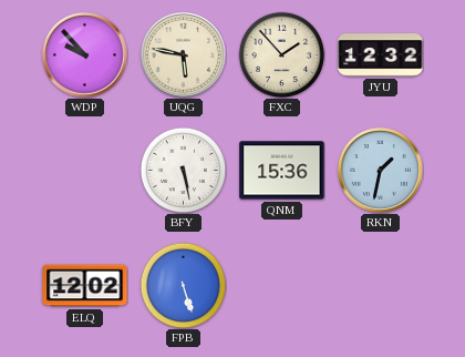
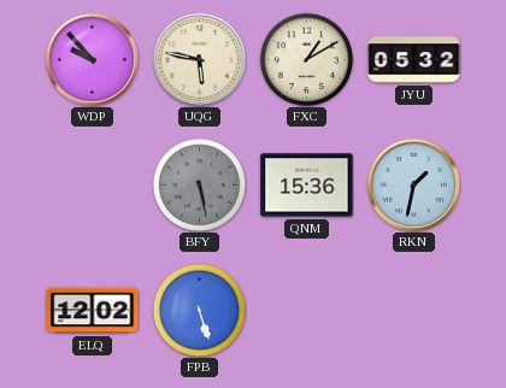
FXC: 1:53 -> 1:10
JYU: 12:32 -> 05:32
BFY dial: white -> grey
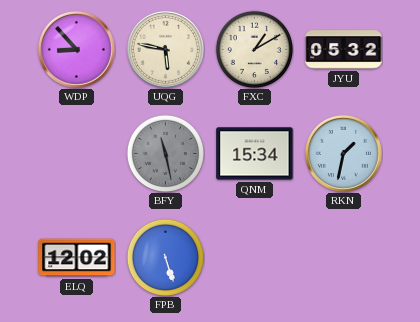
WDP: 9:53 -> 8:53
BFY: 5:28 -> 11:28
QNM: 15:36 -> 15:34
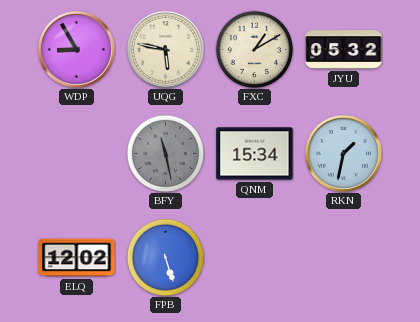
WDP: 8:53 -> 8:55
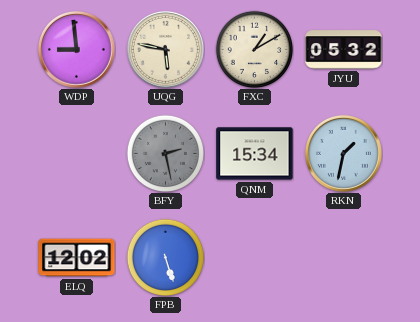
WDP: 8:55 -> 8:59
BFY: 11:28 -> 2:28
